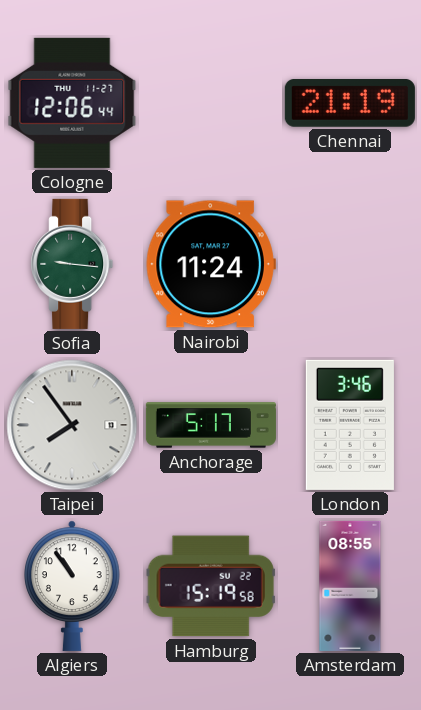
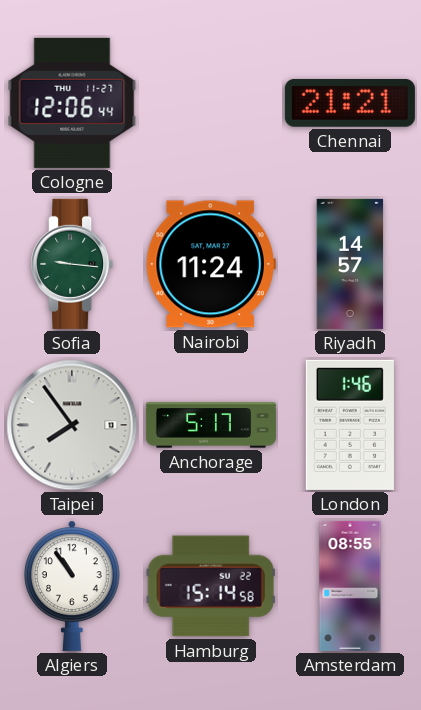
Chennai: 21:19 -> 21:21
Riyadh: none -> 14:57
London: 3:46 -> 1:46
Hamburg: 15:19 -> 15:14
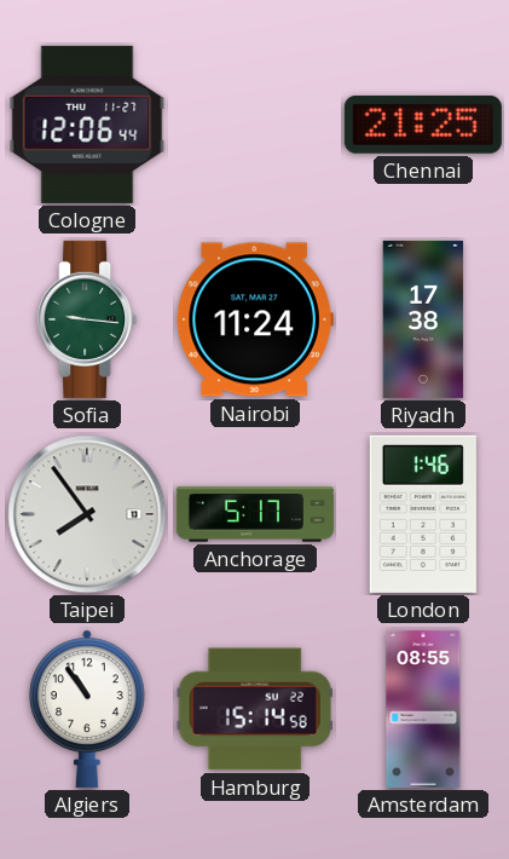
Chennai: 21:21 -> 21:25
Riyadh: 14:57 -> 17:38
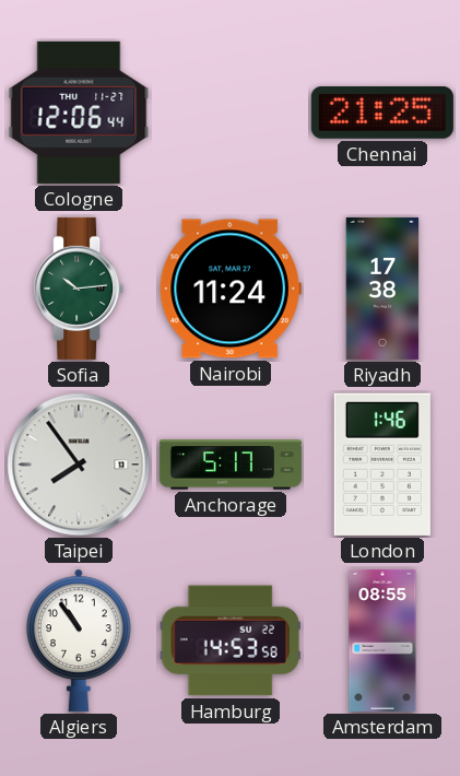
Sofia: 9:16 -> 10:14
Hamburg: 15:14 -> 14:53
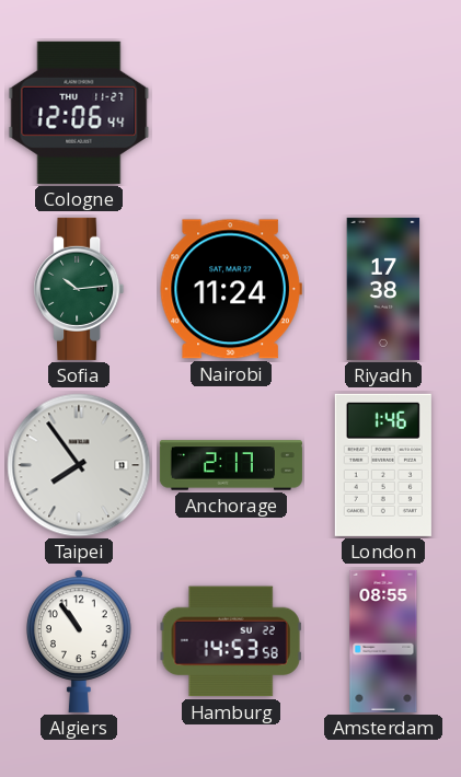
Chennai: 21:25 -> none
Anchorage: 5:17 -> 2:17
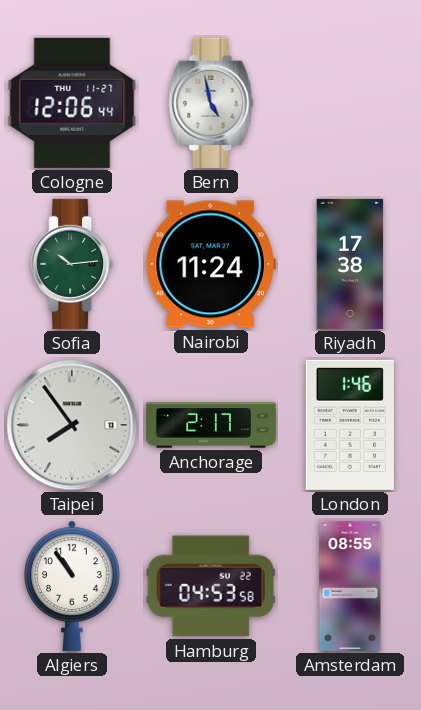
Bern: none -> 4:58
Hamburg: 14:53 -> 04:53
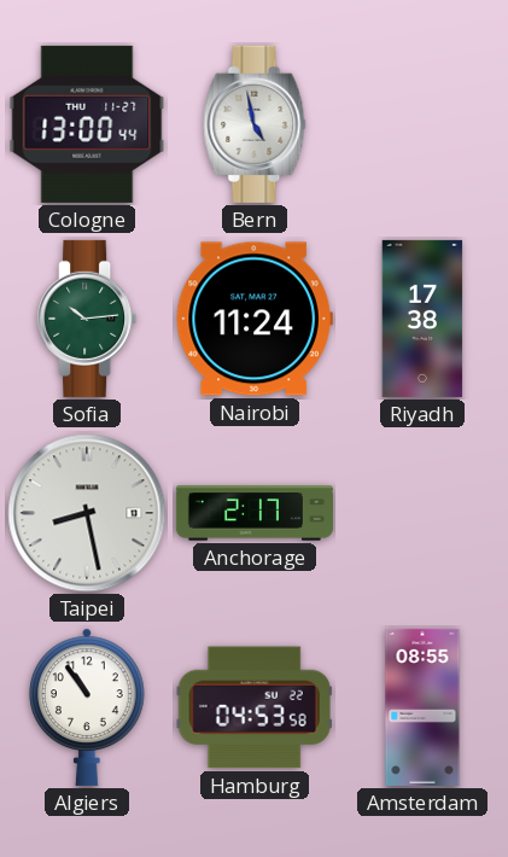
Cologne: 12:06 -> 13:00
Taipei: 7:54 -> 8:28
London: 1:46 -> none
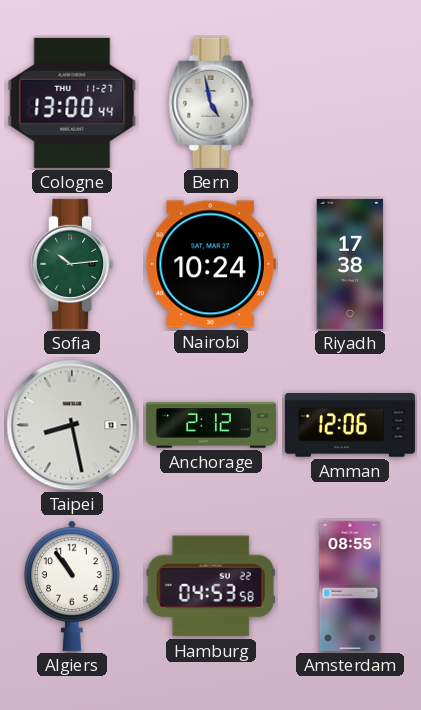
Nairobi: 11:24 -> 10:24
Anchorage: 2:17 -> 2:12
Amman: none -> 12:06
